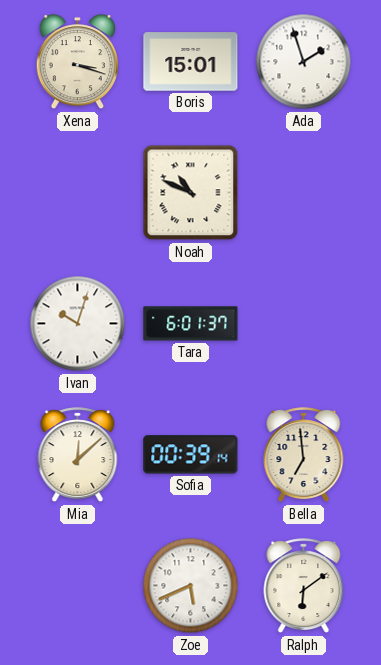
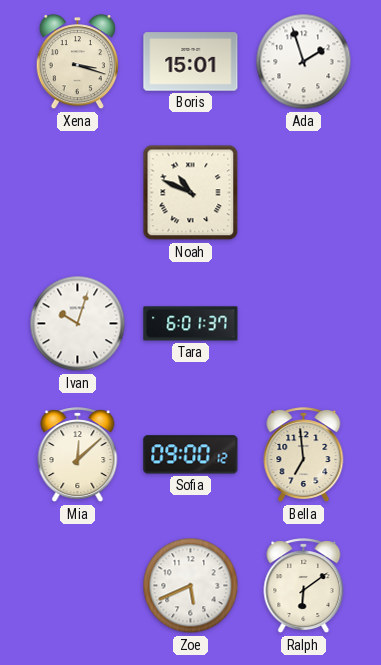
Sofia: 00:39 -> 09:00
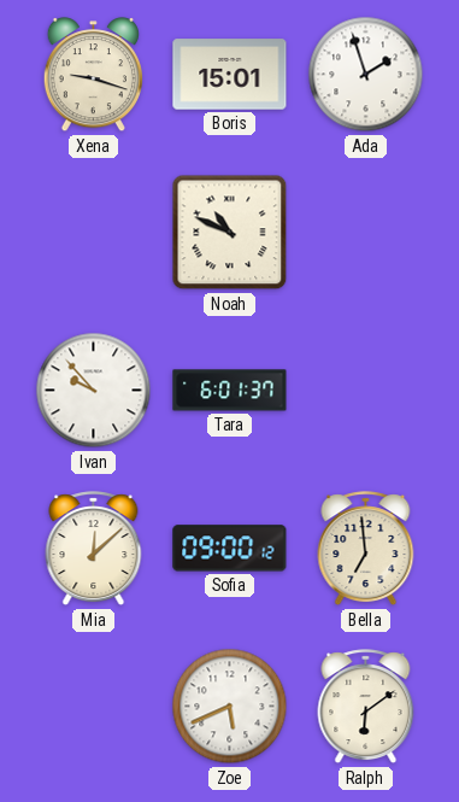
Xena: 3:18 -> 9:18
Ivan: 10:03 -> 9:53
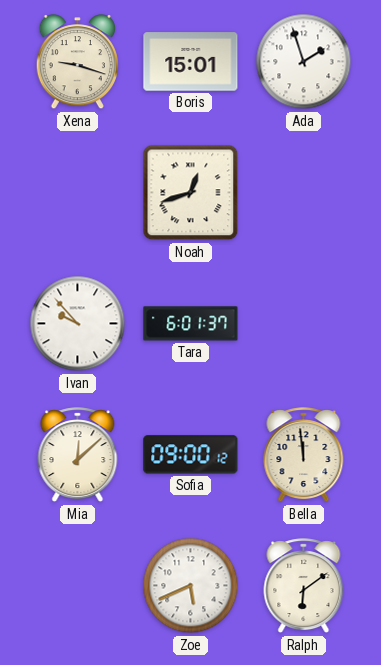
Noah: 10:49 -> 12:42
Bella: 6:59 -> 11:59
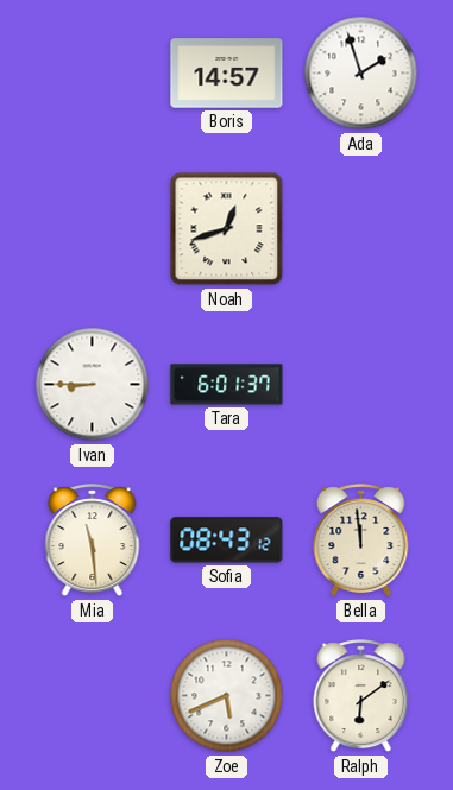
Xena: 9:18 -> none
Boris: 15:01 -> 14:57
Ivan: 9:53 -> 8:45
Mia: 12:08 -> 11:29
Sofia: 09:00 -> 08:43
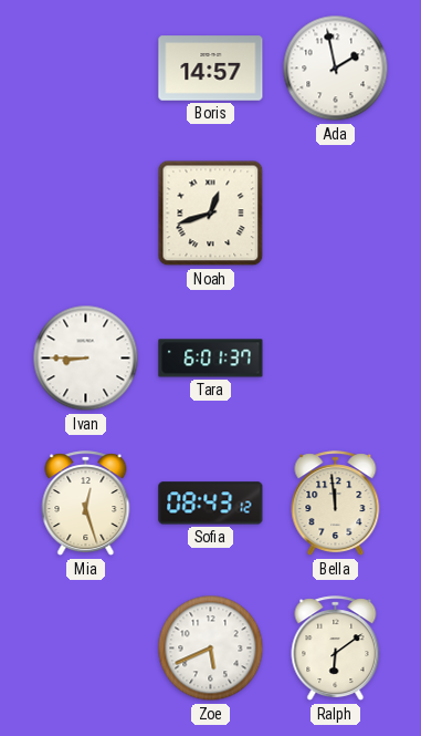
Ada: 1:57 -> 1:58
Mia: 11:29 -> 12:27
